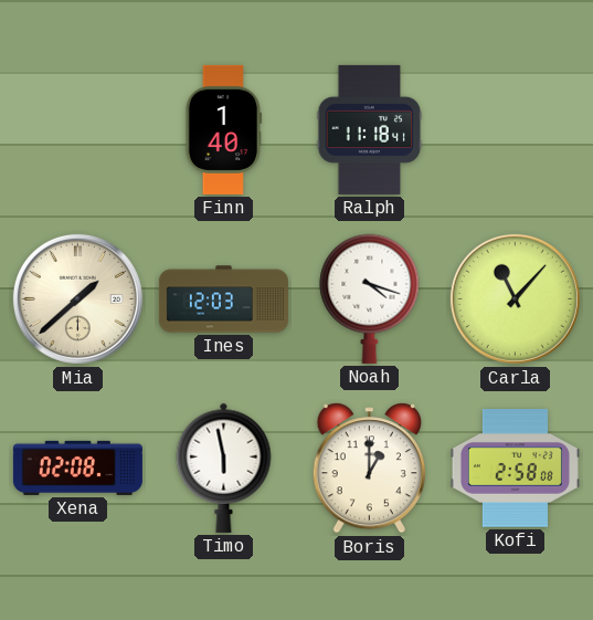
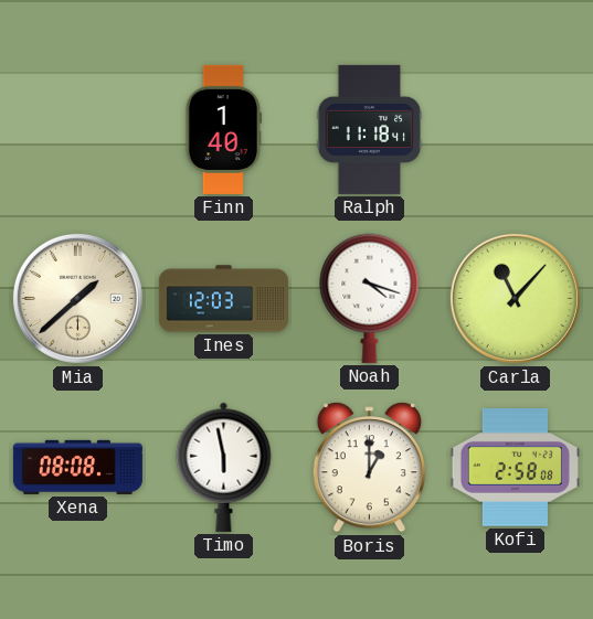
Xena: 02:08 -> 08:08
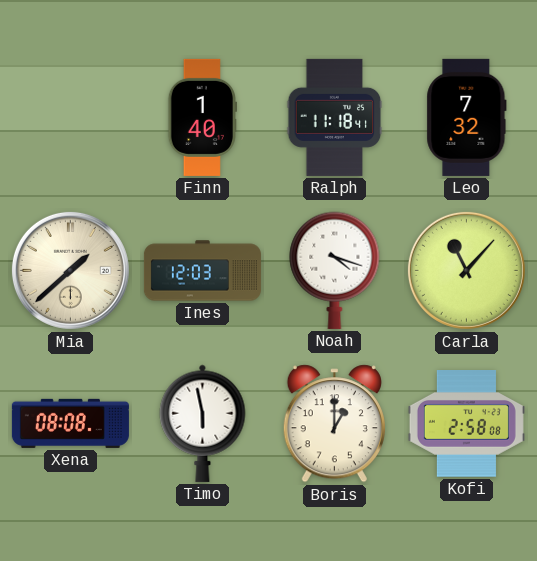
Leo: none -> 7:32
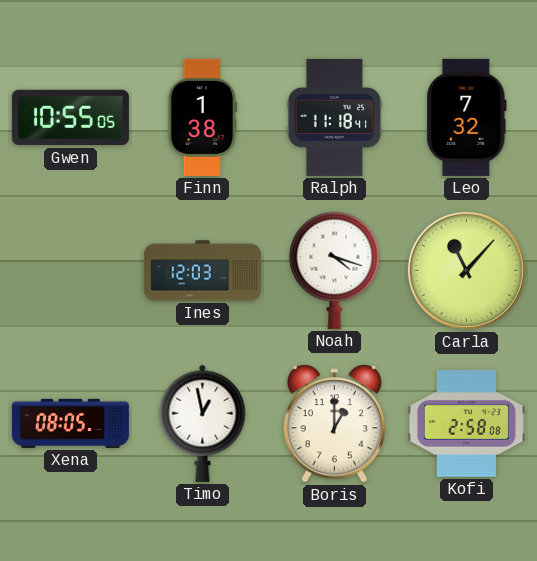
Gwen: none -> 10:55
Finn: 1:40 -> 1:38
Mia: 1:38 -> none
Xena: 08:08 -> 08:05
Timo: 5:58 -> 12:58
